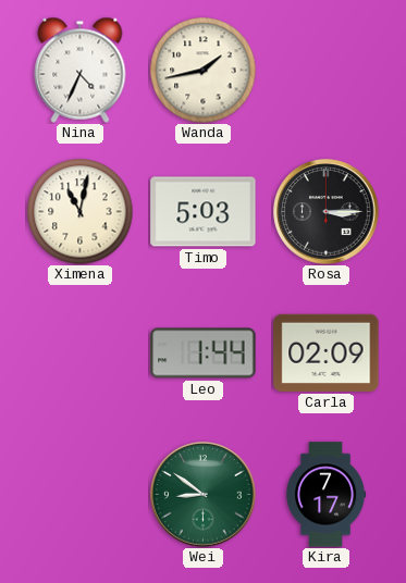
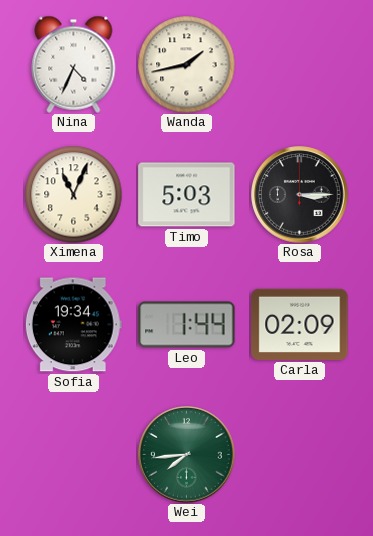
Ximena: 11:02 -> 11:04
Sofia: none -> 19:34
Wei: 8:51 -> 7:44
Kira: 7:17 -> none
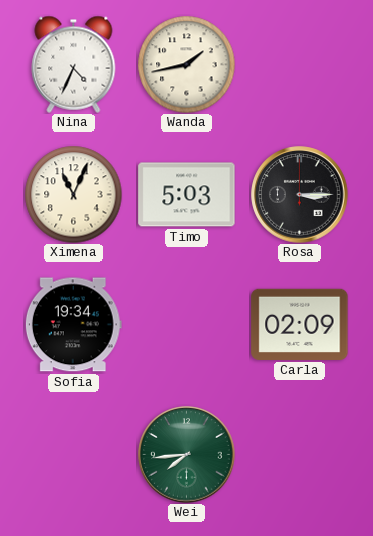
Leo: 1:44 -> none
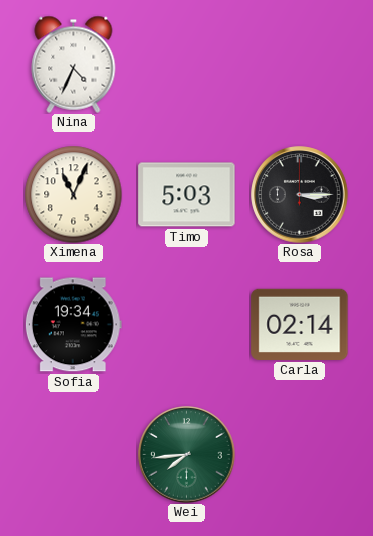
Wanda: 1:43 -> none
Carla: 02:09 -> 02:14
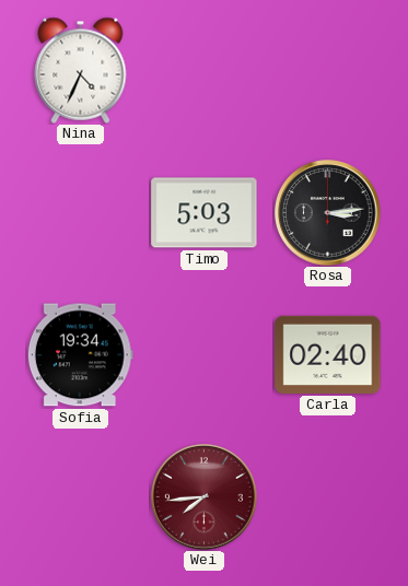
Ximena: 11:04 -> none
Rosa: 3:15 -> 3:14
Carla: 02:14 -> 02:40
Wei dial: green -> burgundy
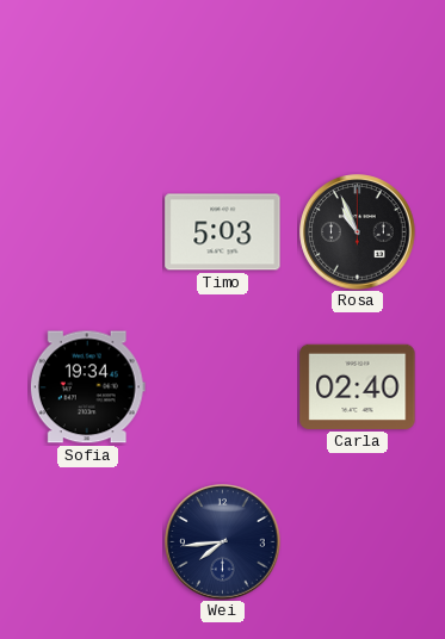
Nina: 4:34 -> none
Rosa: 3:14 -> 10:56
Wei dial: burgundy -> navy
